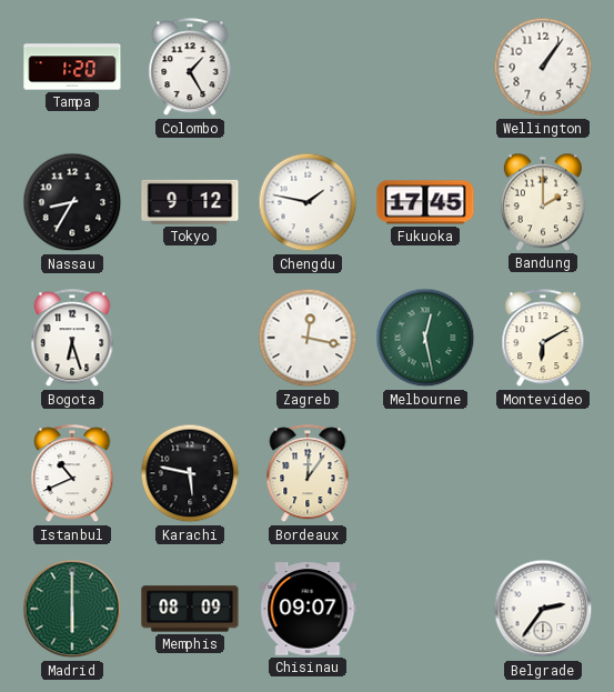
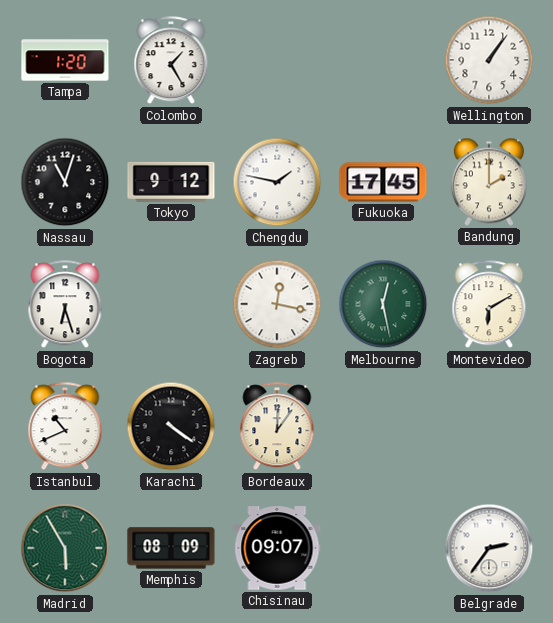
Nassau: 8:35 -> 11:03
Karachi: 5:47 -> 4:21
Madrid: 6:00 -> 5:55
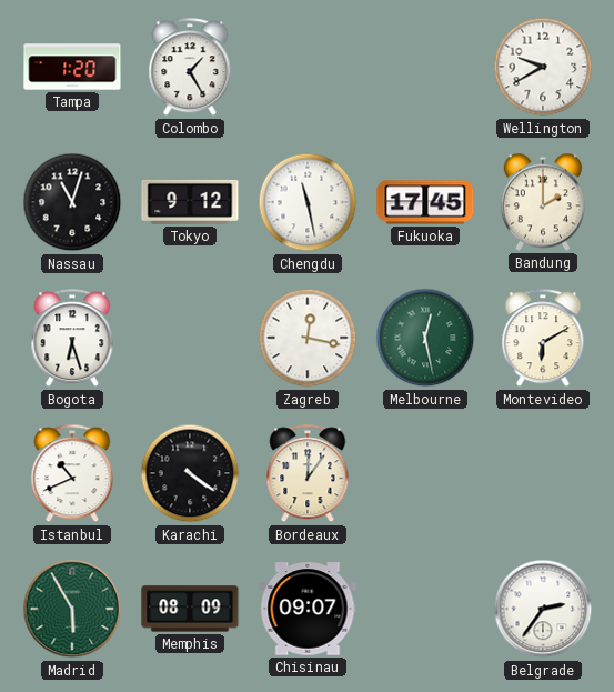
Wellington: 1:06 -> 9:40
Chengdu: 1:47 -> 11:28
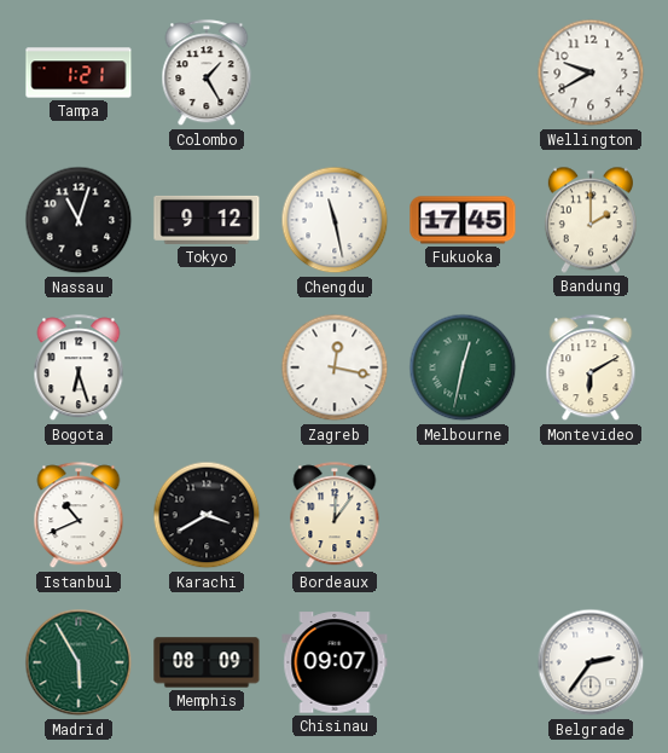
Tampa: 1:20 -> 1:21
Melbourne: 12:28 -> 12:32
Karachi: 4:21 -> 3:40
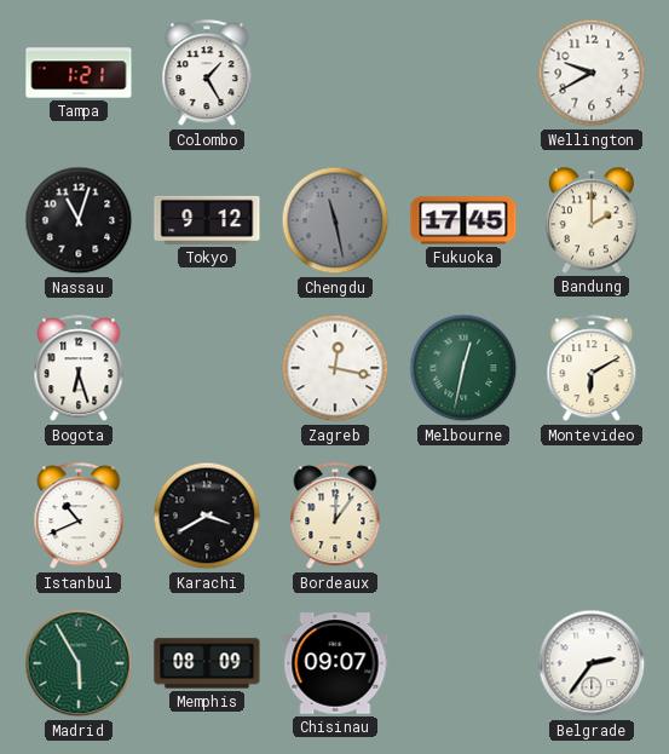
Chengdu dial: white -> grey
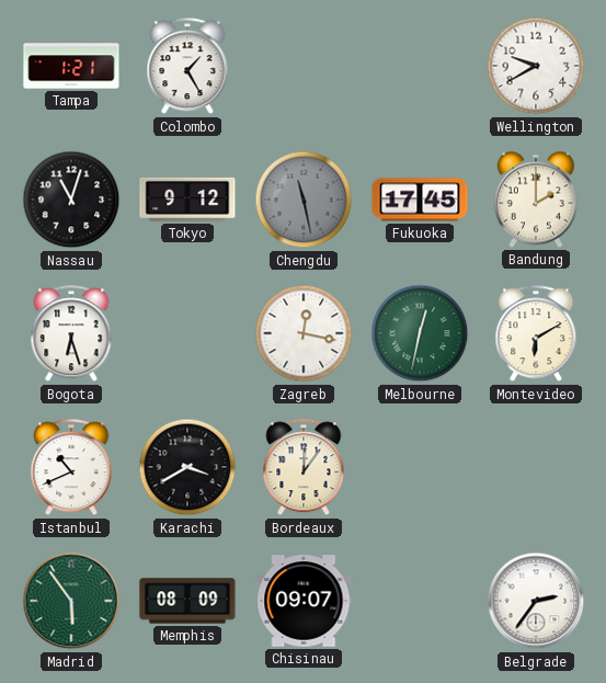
Madrid: 5:55 -> 5:54
